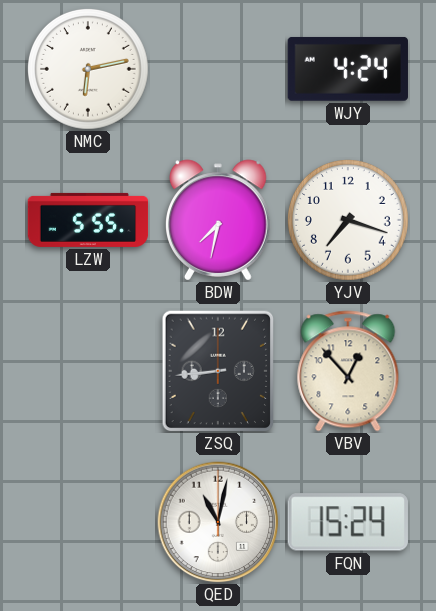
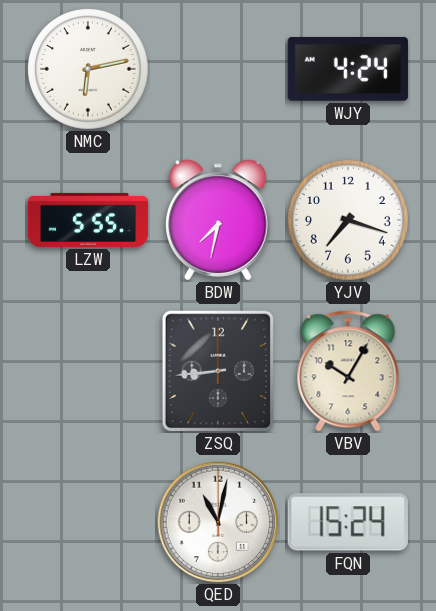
VBV: 12:53 -> 10:05
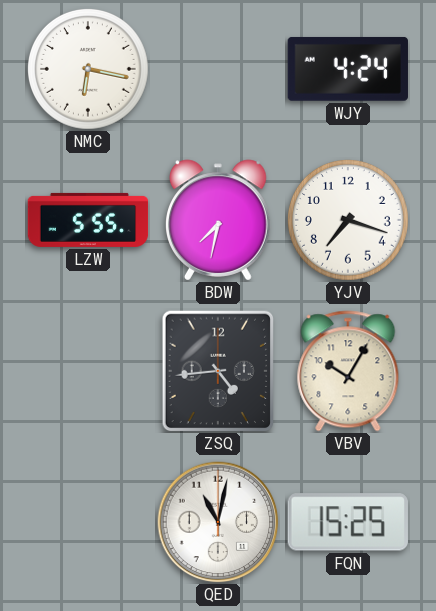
NMC: 6:13 -> 6:17
ZSQ: 8:44 -> 4:44
FQN: 15:24 -> 15:25
